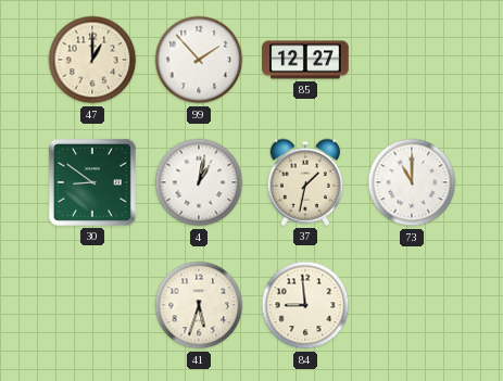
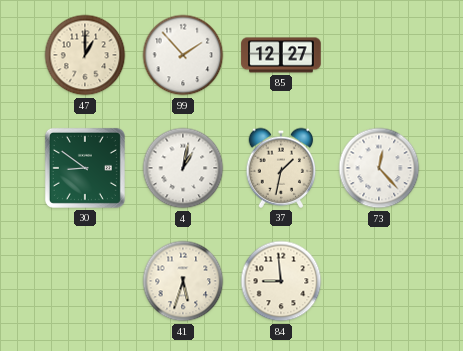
73: 11:00 -> 12:23
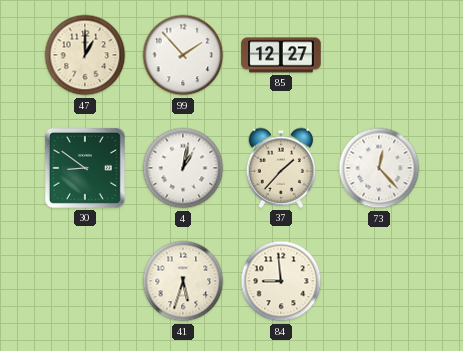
37: 1:32 -> 1:37
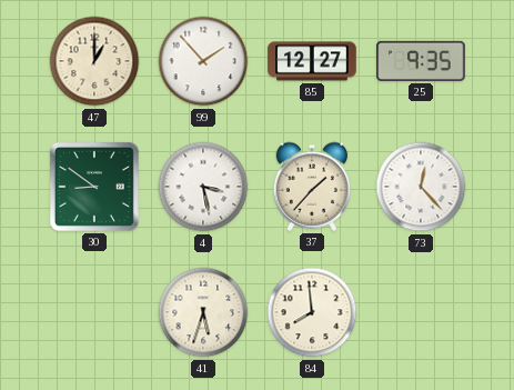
25: none -> 9:35
4: 1:02 -> 3:28
84: 8:59 -> 7:59
